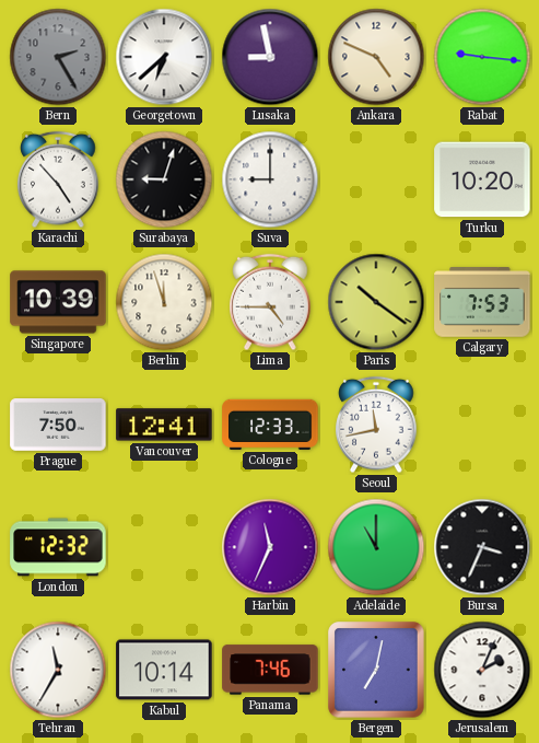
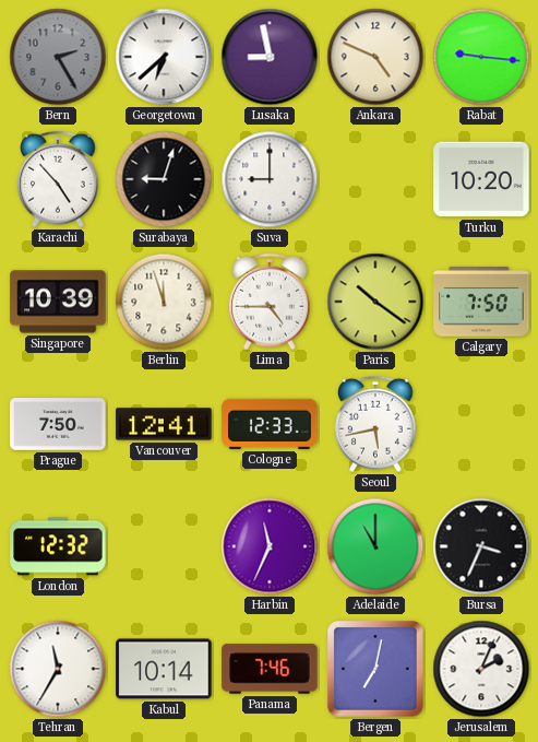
Calgary: 7:53 -> 7:50
Seoul: 11:43 -> 5:43
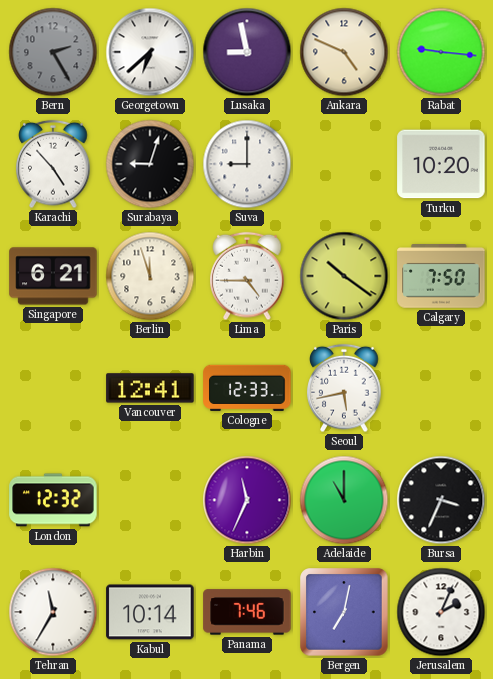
Singapore: 10:39 -> 6:21
Prague: 7:50 -> none
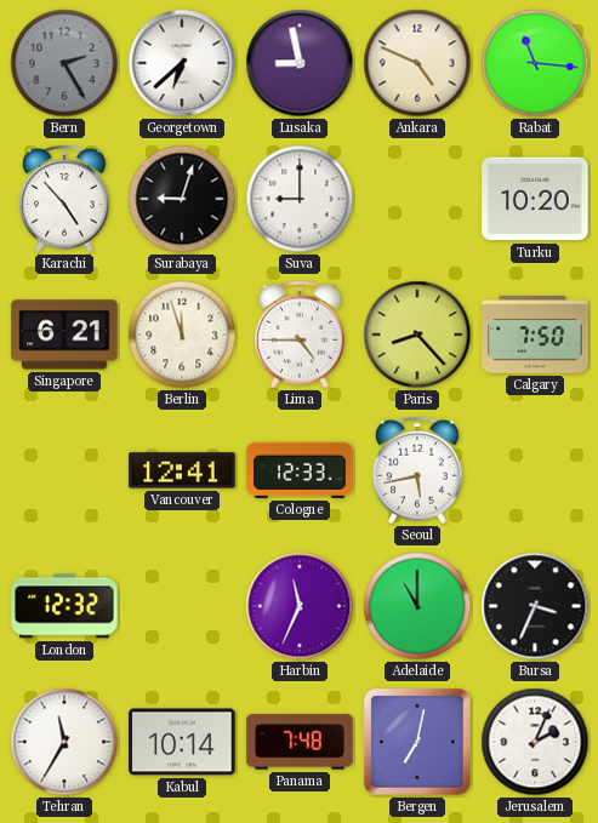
Rabat: 9:16 -> 11:16
Paris: 10:21 -> 8:23
Panama: 7:46 -> 7:48
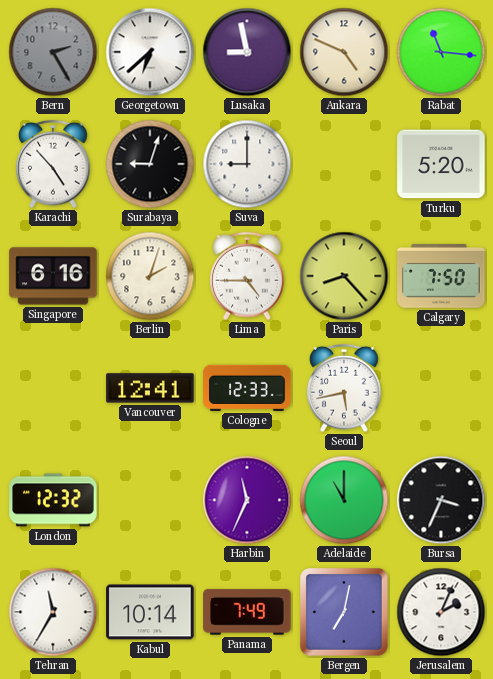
Turku: 10:20 -> 5:20
Singapore: 6:21 -> 6:16
Berlin: 11:57 -> 2:03
Panama: 7:48 -> 7:49
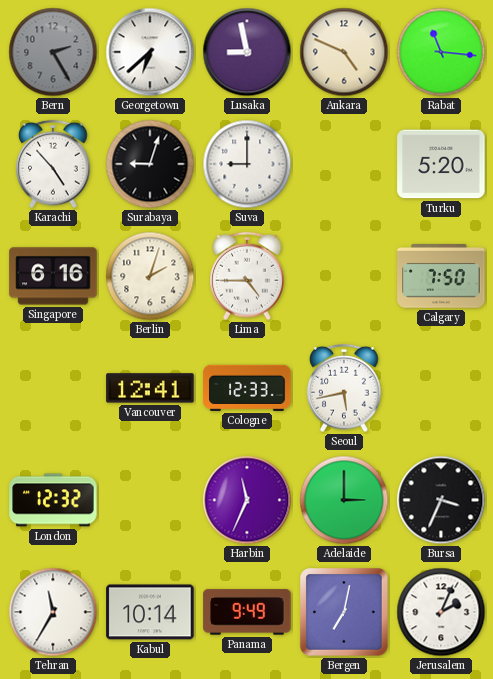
Paris: 8:23 -> none
Adelaide: 11:00 -> 3:00
Panama: 7:49 -> 9:49
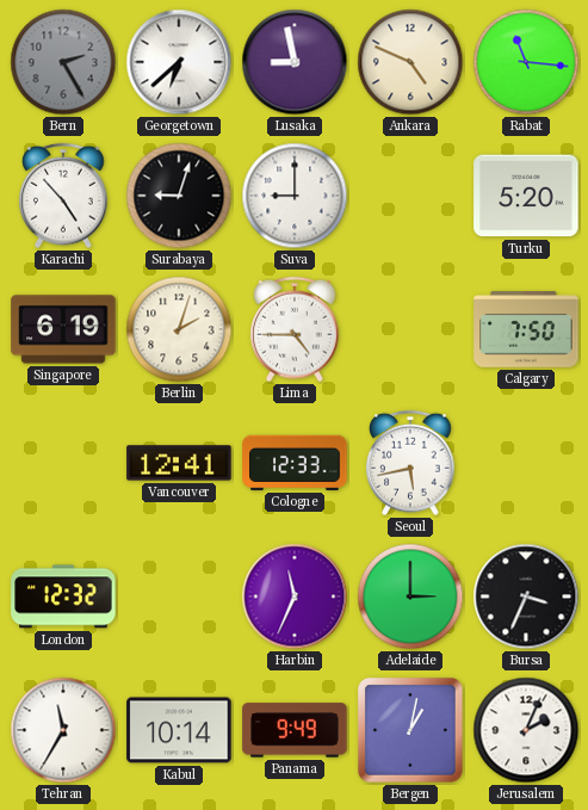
Singapore: 6:16 -> 6:19
Bergen: 7:02 -> 1:02
